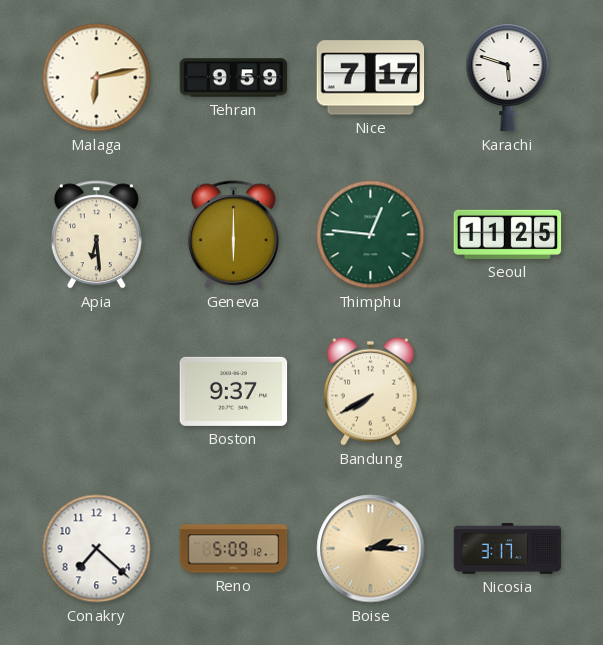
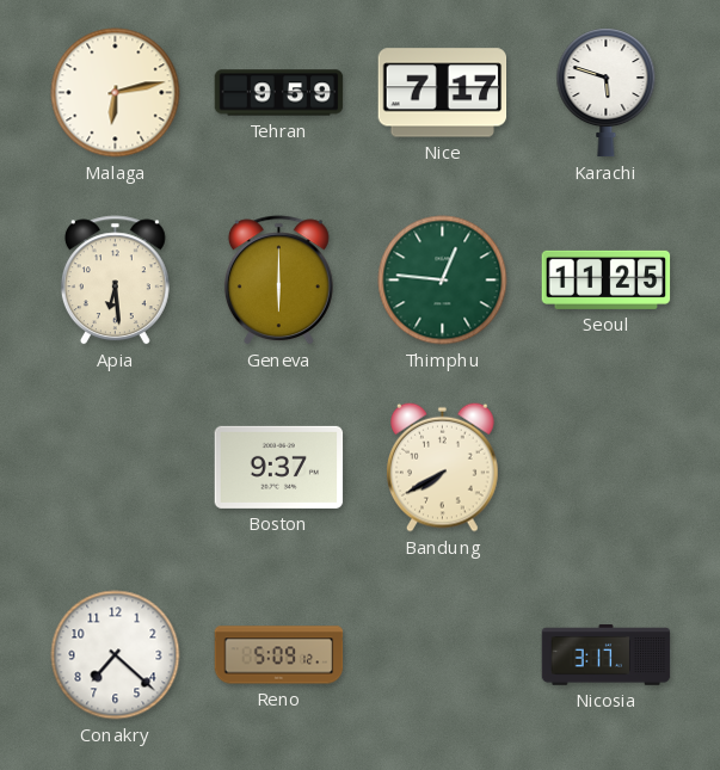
Boise: 2:15 -> none
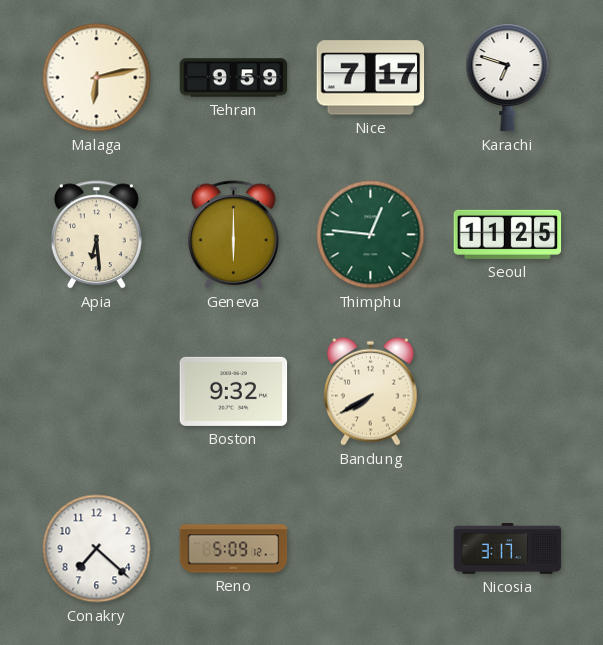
Karachi: 5:48 -> 6:48
Boston: 9:37 -> 9:32
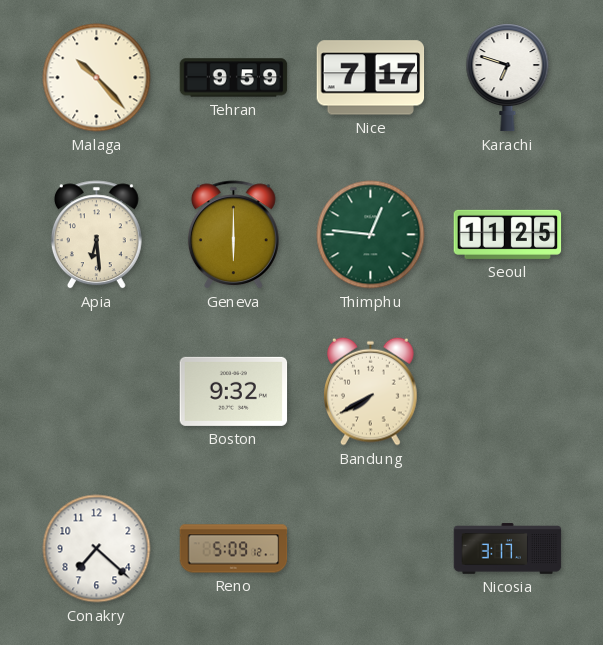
Malaga: 6:13 -> 10:23
